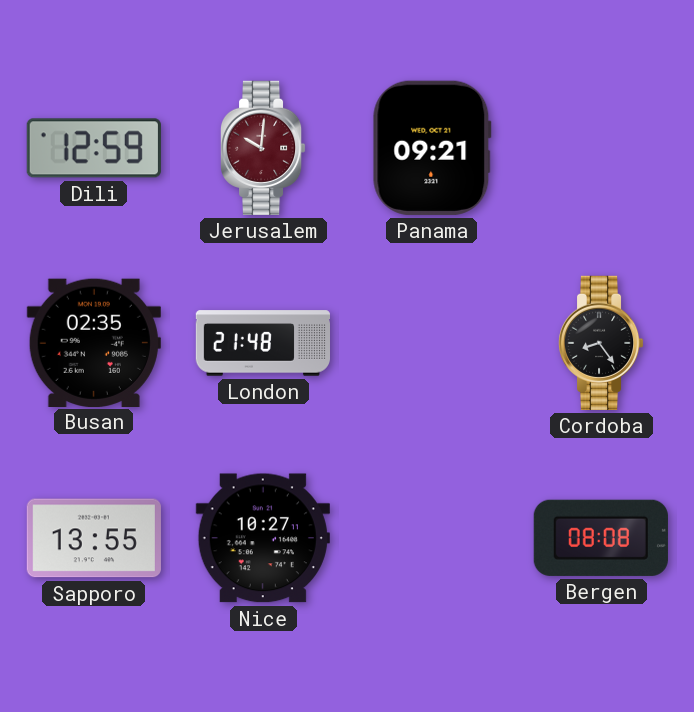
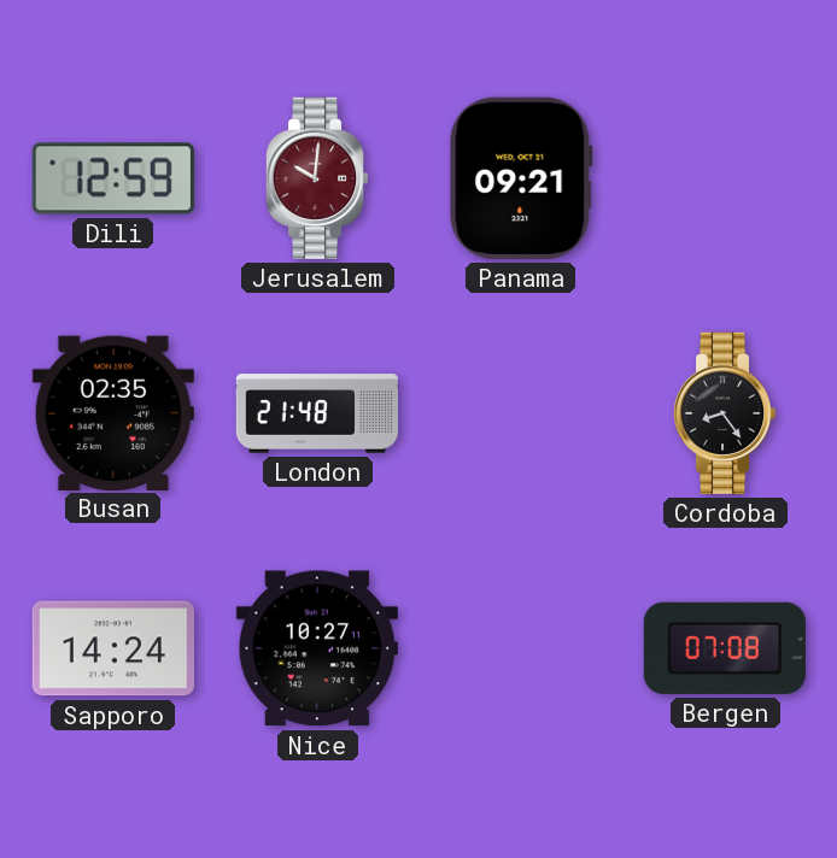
Sapporo: 13:55 -> 14:24
Bergen: 08:08 -> 07:08
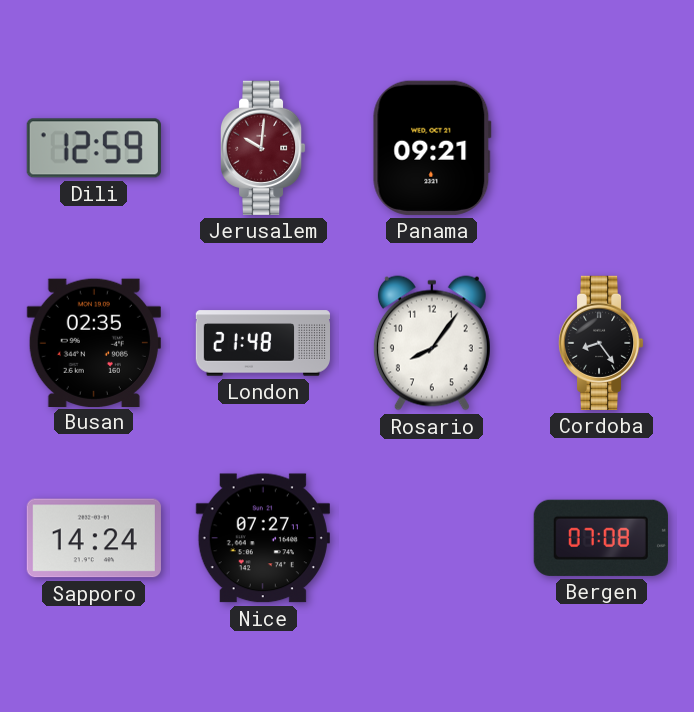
Rosario: none -> 8:06
Nice: 10:27 -> 07:27
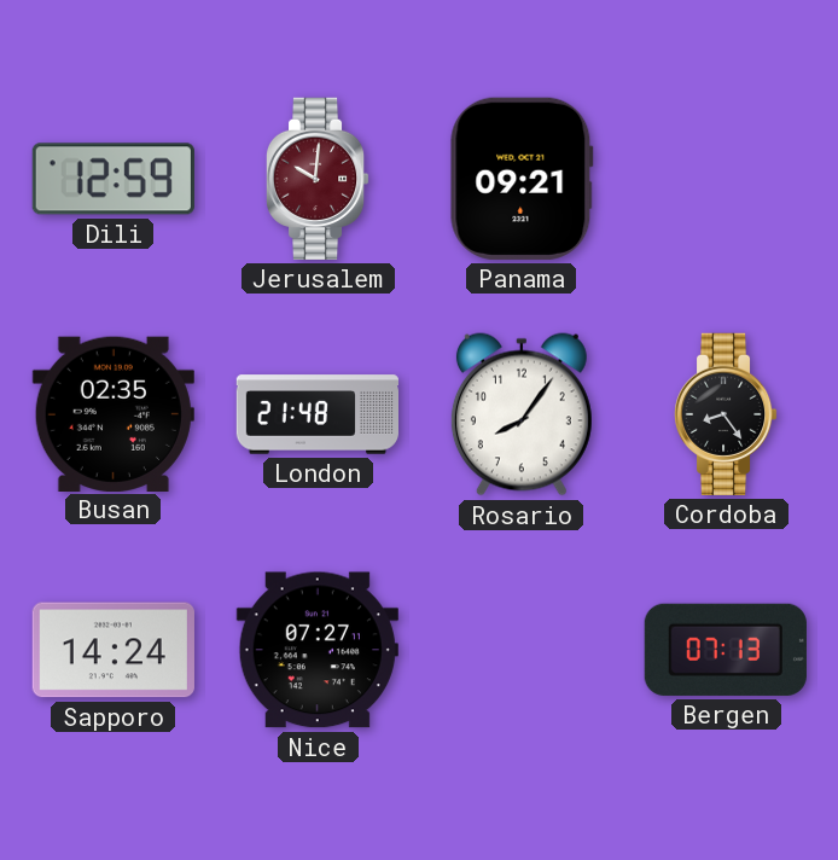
Bergen: 07:08 -> 07:13
